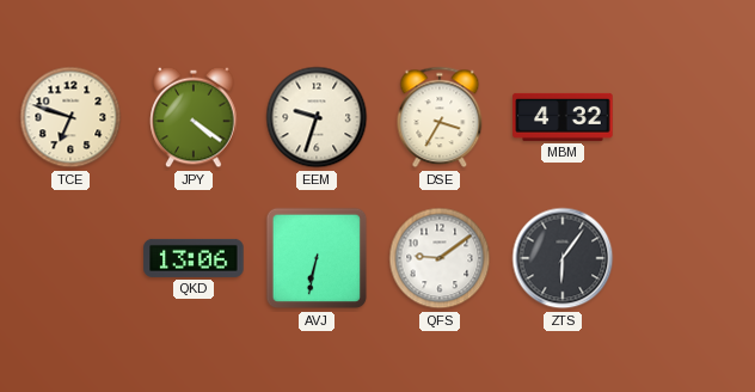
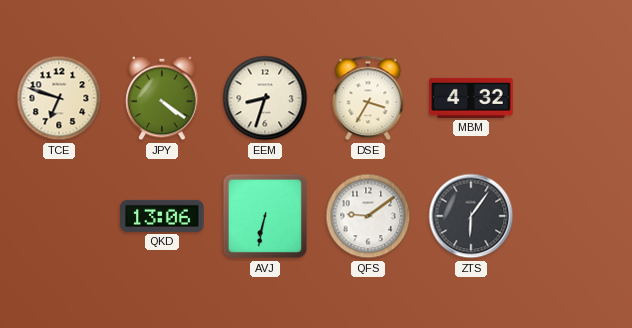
EEM: 9:33 -> 8:33
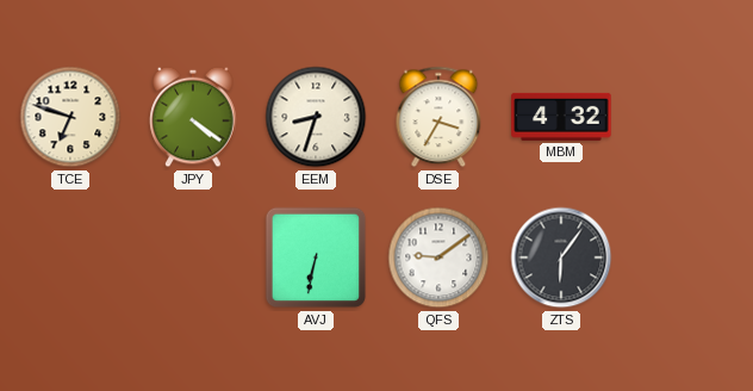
QKD: 13:06 -> none
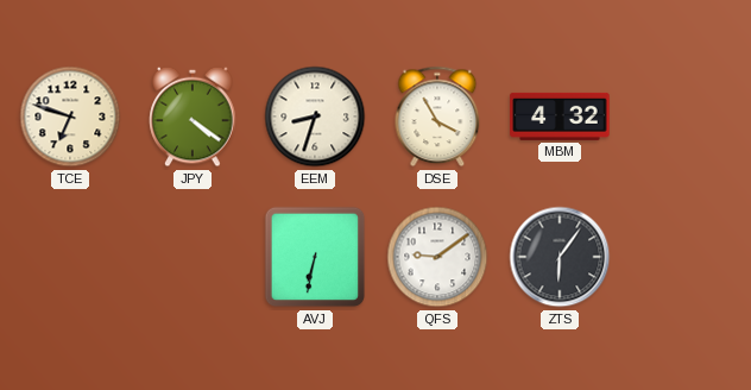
DSE: 3:35 -> 3:55
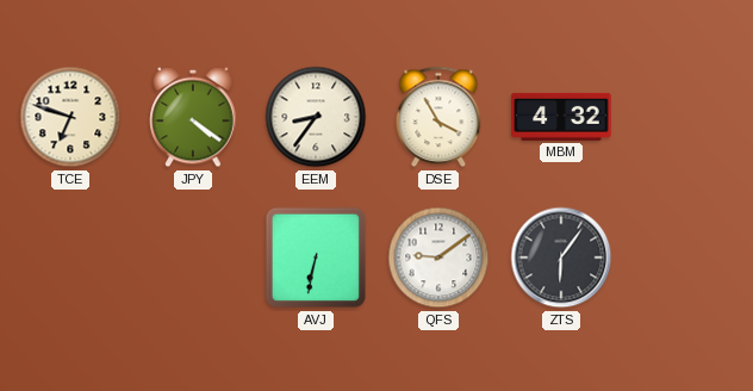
EEM: 8:33 -> 8:36
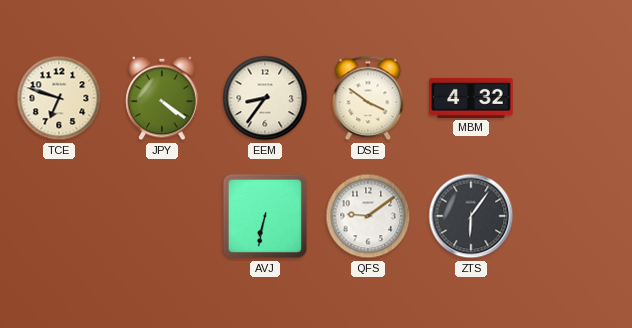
DSE: 3:55 -> 3:51
